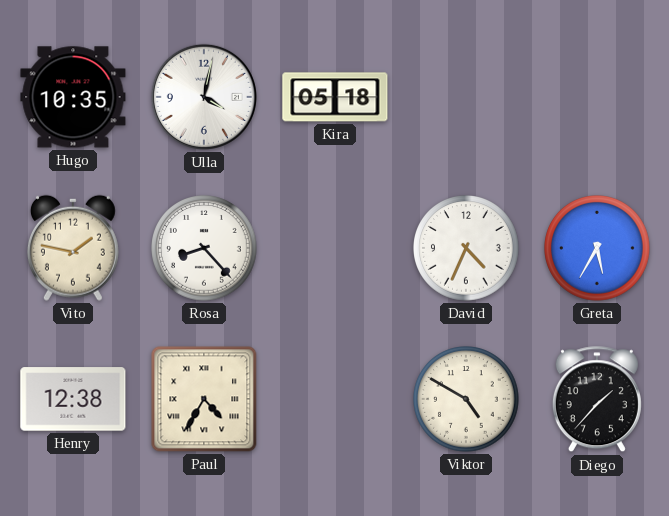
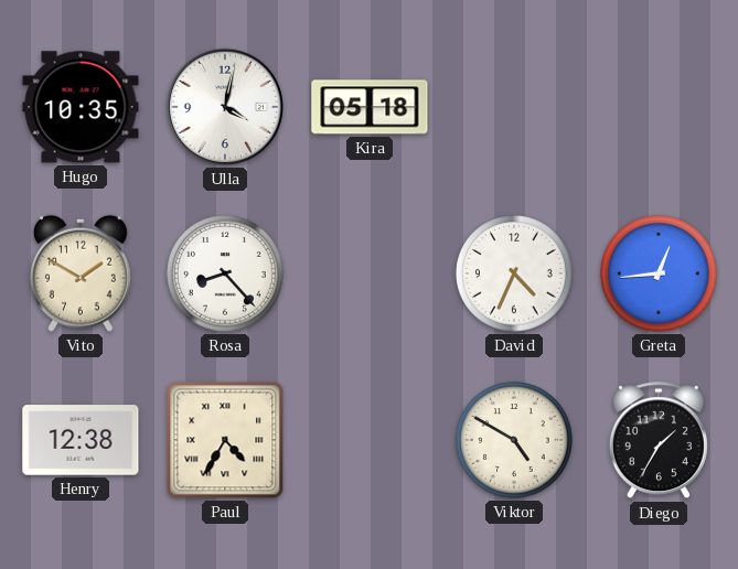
Vito: 1:47 -> 1:50
Greta: 5:35 -> 12:44
Diego: 1:37 -> 1:35
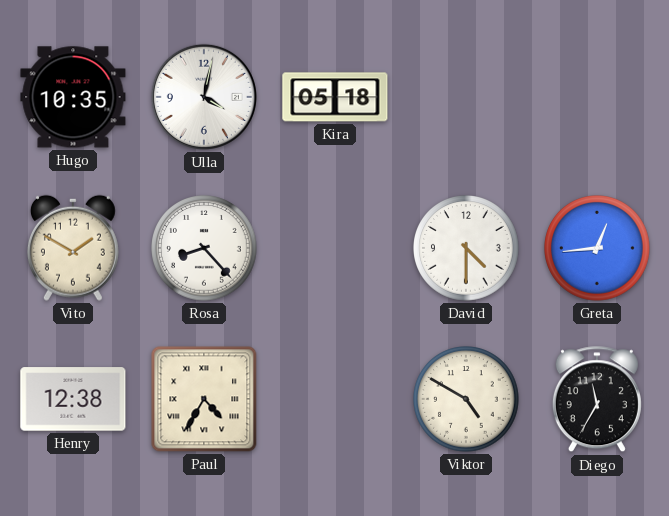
David: 4:34 -> 4:30
Diego: 1:35 -> 11:35
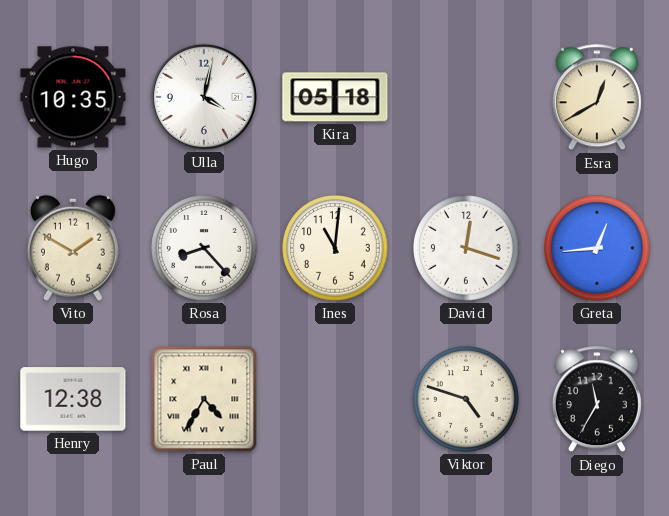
Esra: none -> 12:40
Ines: none -> 11:01
David: 4:30 -> 12:18
Viktor: 4:50 -> 4:48
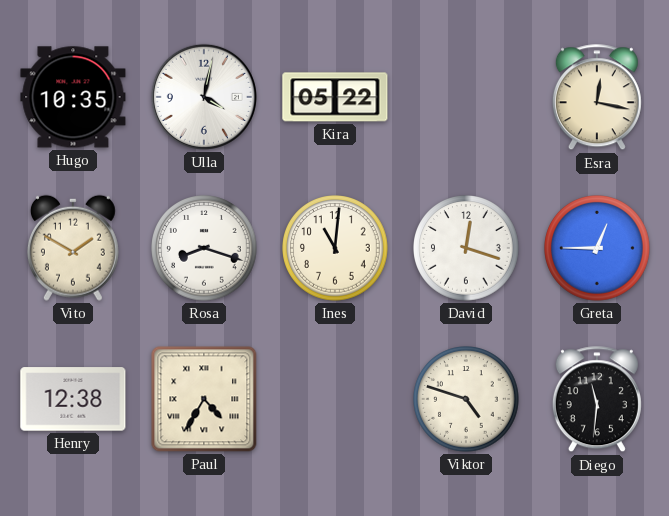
Kira: 05:18 -> 05:22
Esra: 12:40 -> 12:17
Rosa: 8:23 -> 8:18
Greta: 12:44 -> 12:45
Diego: 11:35 -> 11:31
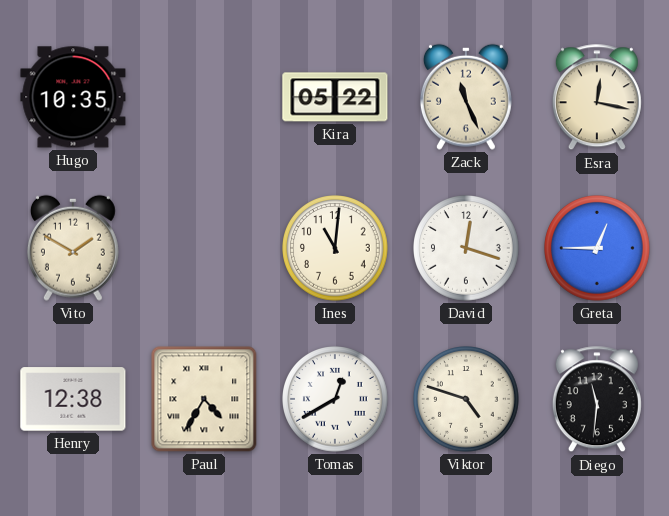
Ulla: 4:02 -> none
Zack: none -> 11:26
Rosa: 8:18 -> none
Tomas: none -> 12:40
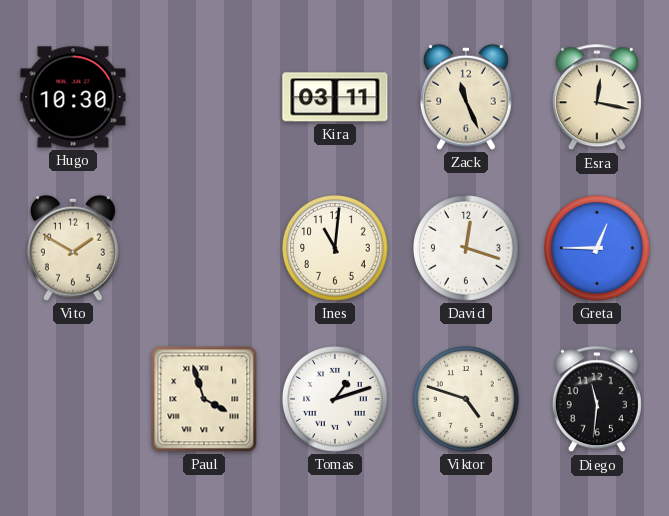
Hugo: 10:35 -> 10:30
Kira: 05:22 -> 03:11
Henry: 12:38 -> none
Paul: 4:35 -> 3:57
Tomas: 12:40 -> 1:12
